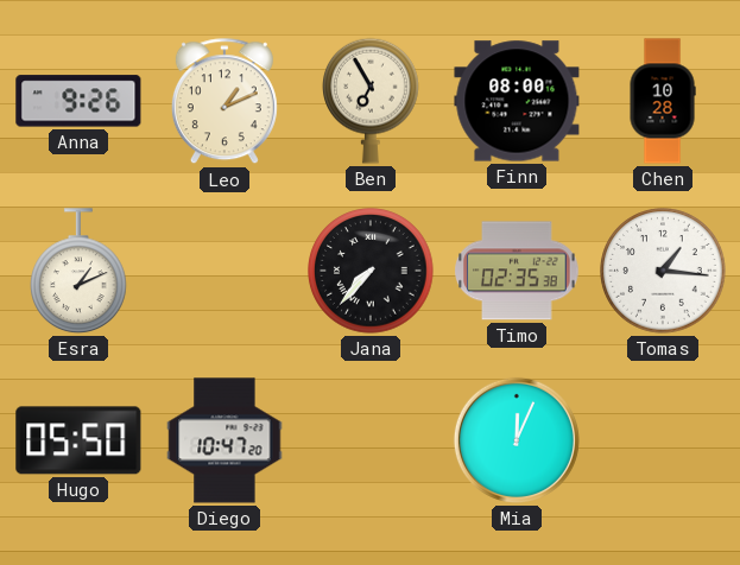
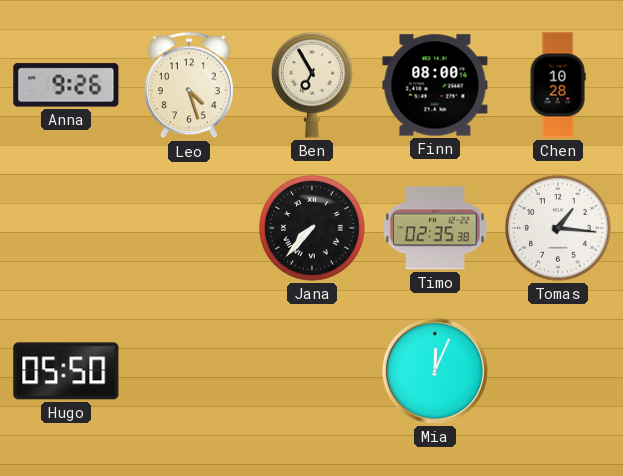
Leo: 1:11 -> 4:27
Esra: 1:11 -> none
Diego: 10:47 -> none
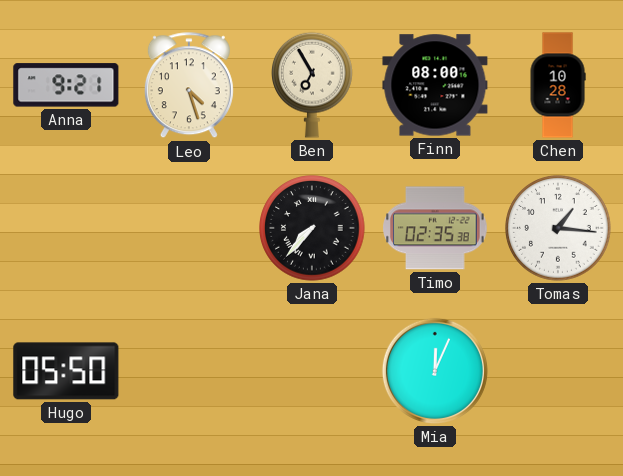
Anna: 9:26 -> 9:21
